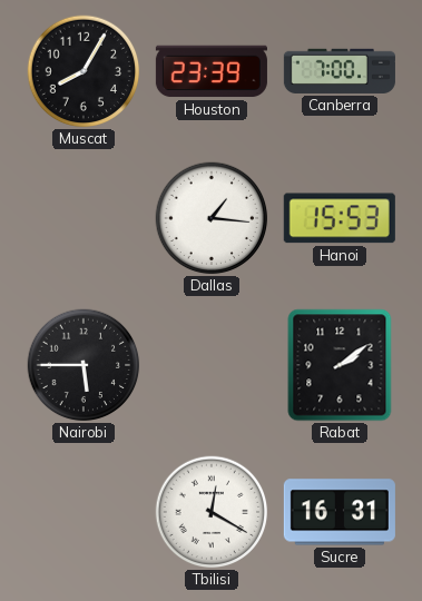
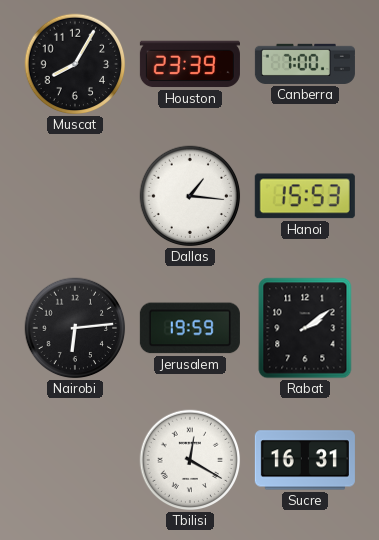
Nairobi: 5:45 -> 6:14
Jerusalem: none -> 19:59
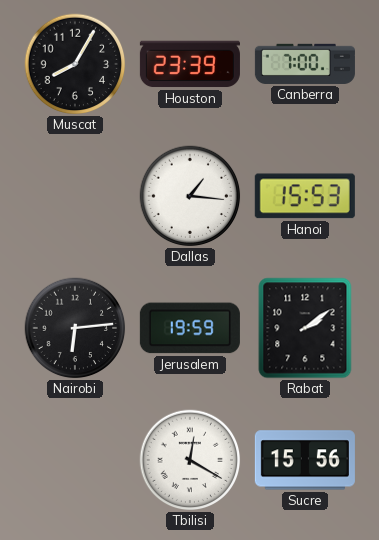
Sucre: 16:31 -> 15:56
